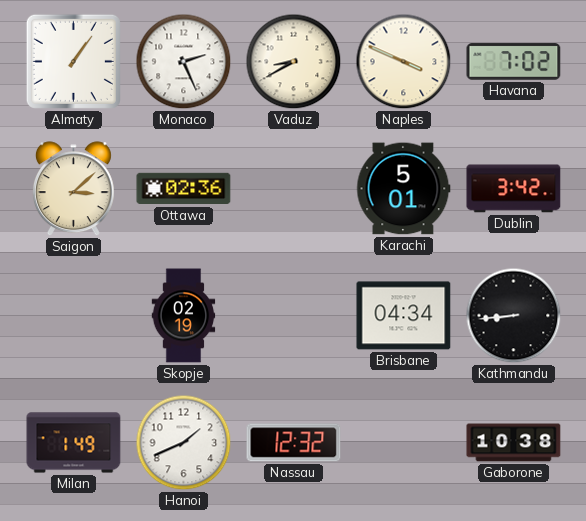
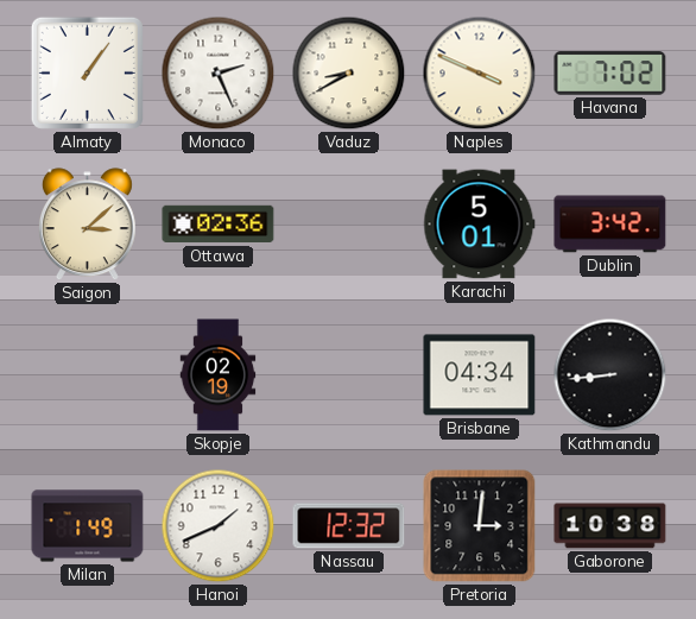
Pretoria: none -> 3:01
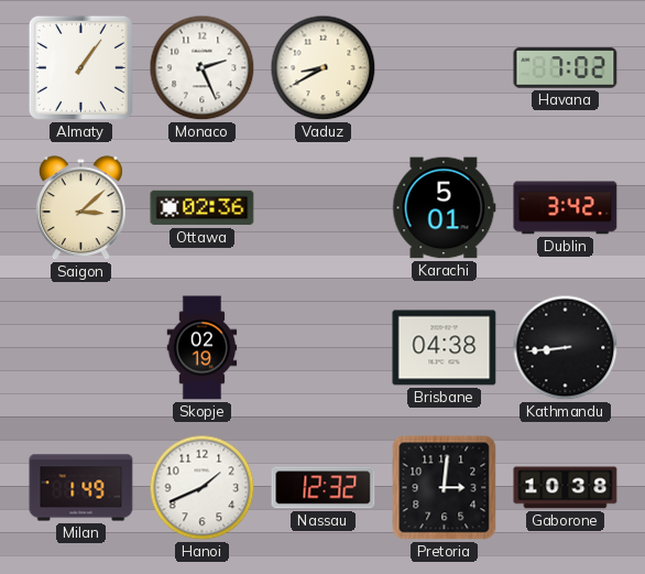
Naples: 3:49 -> none
Brisbane: 04:34 -> 04:38
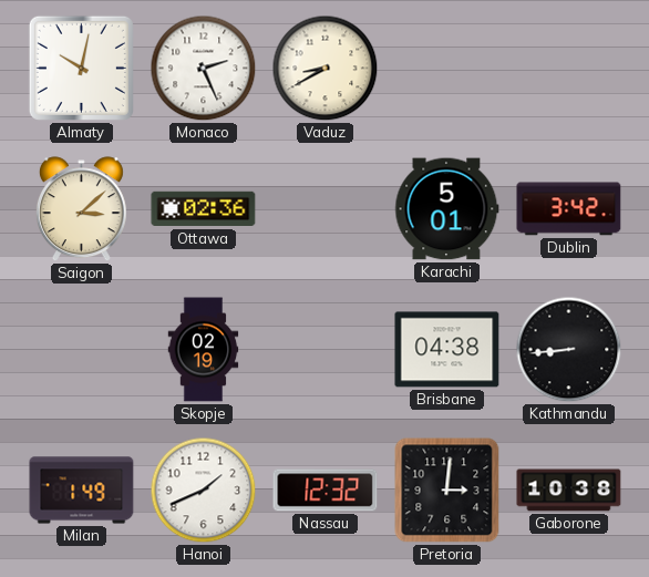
Almaty: 1:06 -> 10:02
Havana: 7:02 -> none
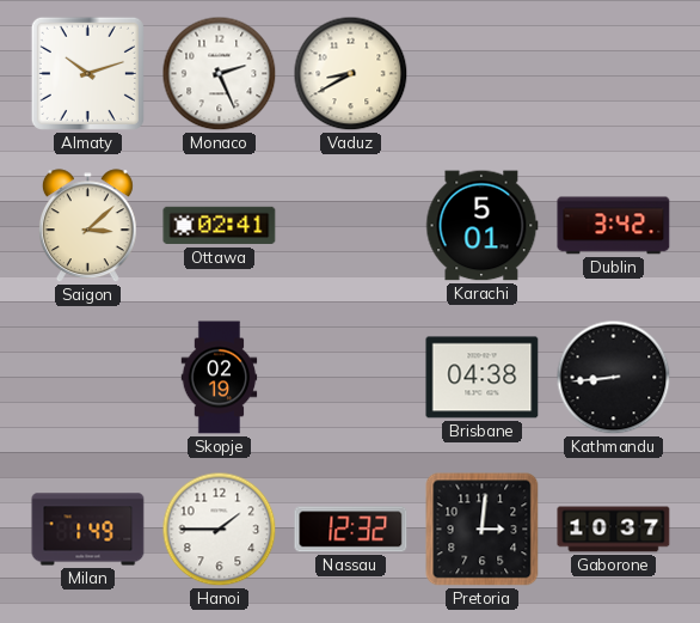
Almaty: 10:02 -> 10:12
Ottawa: 02:36 -> 02:41
Hanoi: 1:41 -> 1:45
Gaborone: 10:38 -> 10:37
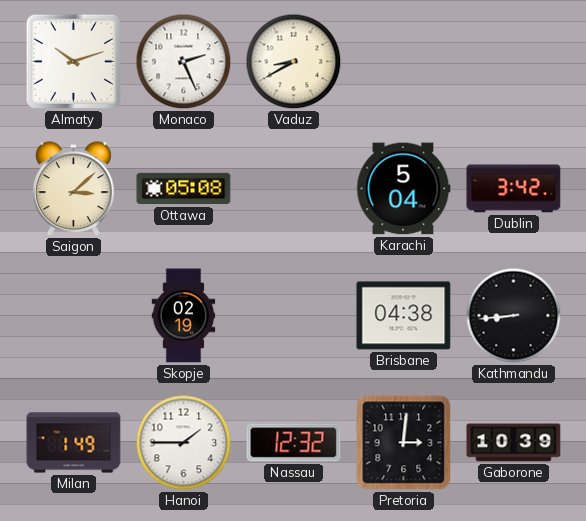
Ottawa: 02:41 -> 05:08
Karachi: 5:01 -> 5:04
Gaborone: 10:37 -> 10:39
